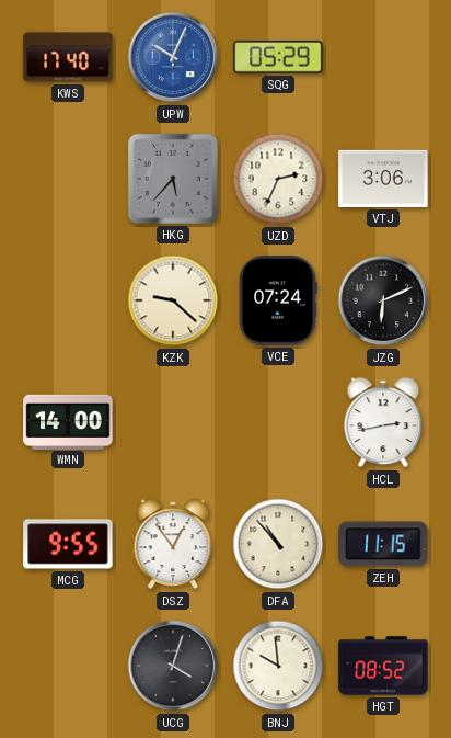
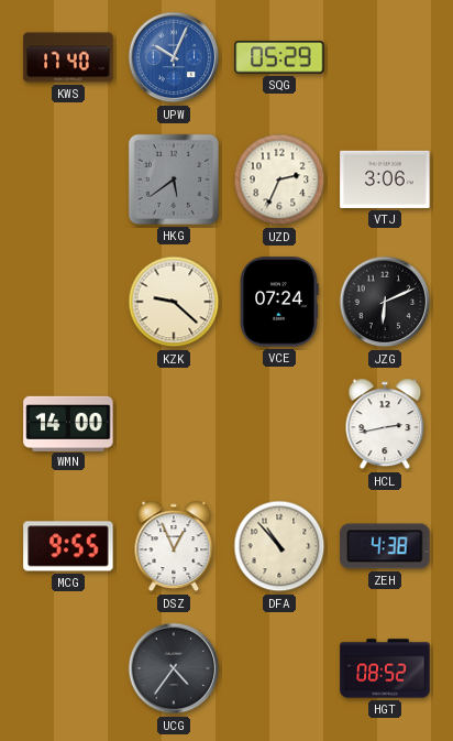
HKG: 5:37 -> 5:39
DSZ: 12:54 -> 12:56
ZEH: 11:15 -> 4:38
UCG: 4:03 -> 4:36
BNJ: 9:59 -> none
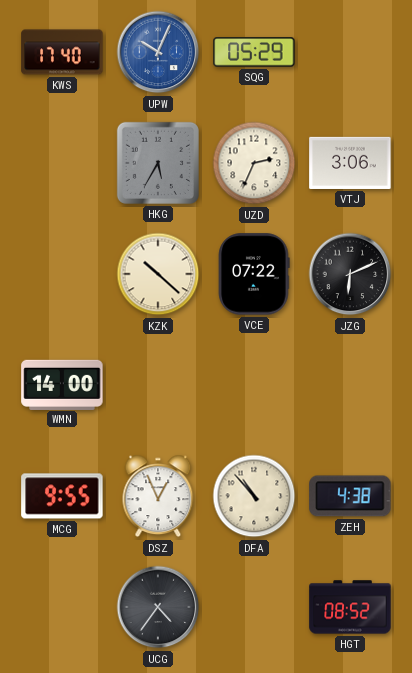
HKG: 5:39 -> 5:35
KZK: 9:22 -> 10:22
VCE: 07:24 -> 07:22
HCL: 2:43 -> none
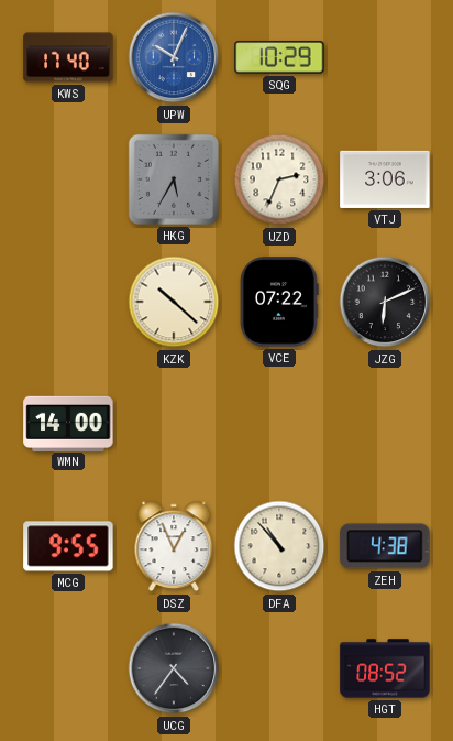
SQG: 05:29 -> 10:29
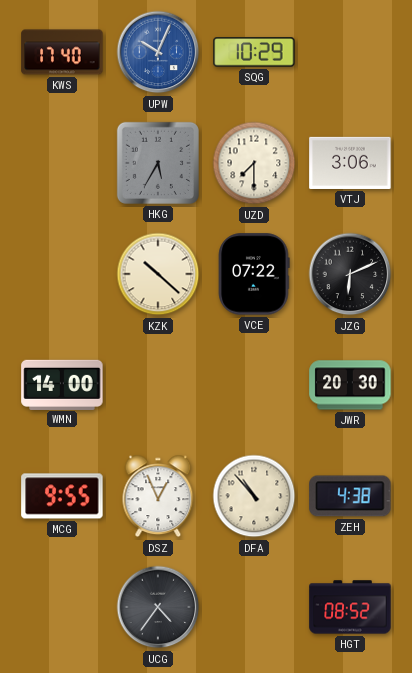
UZD: 2:34 -> 7:30
JWR: none -> 20:30
